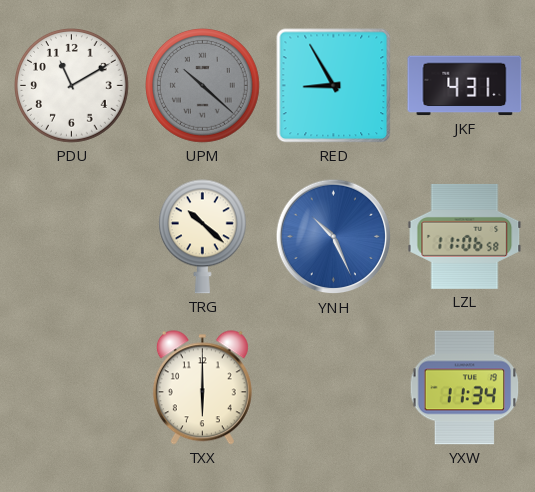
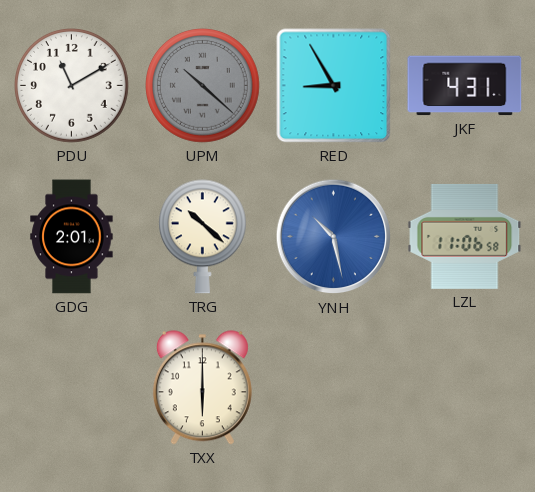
GDG: none -> 2:01
YNH: 10:26 -> 10:28
YXW: 11:34 -> none
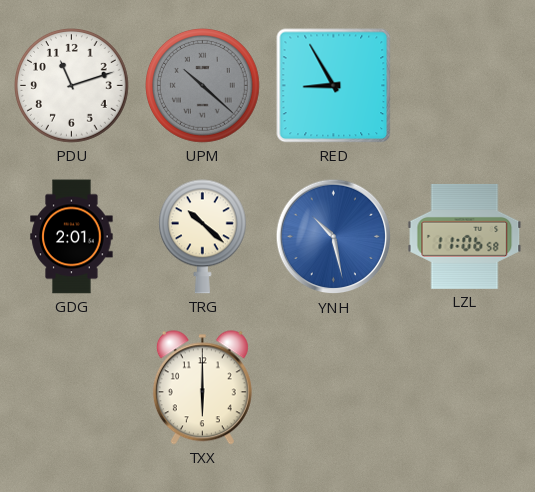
PDU: 11:10 -> 11:12
JKF: 4:31 -> none
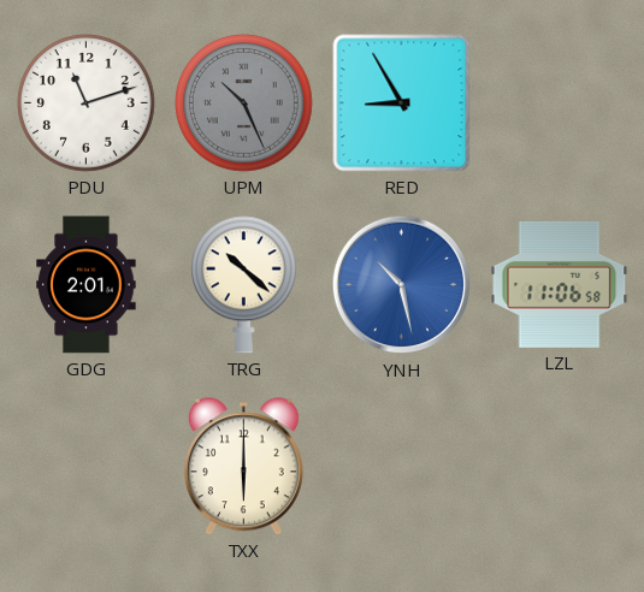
UPM: 10:22 -> 10:26
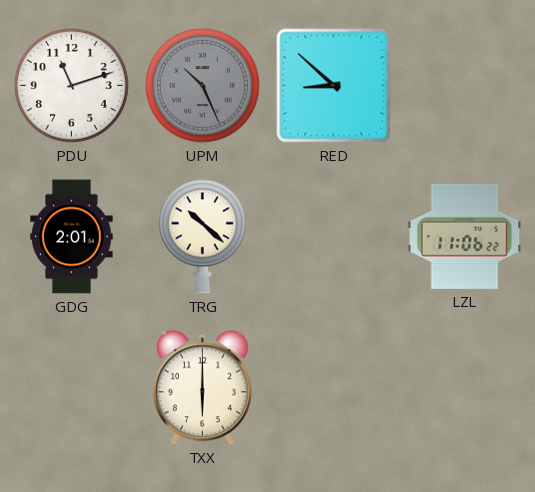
RED: 8:55 -> 8:52
YNH: 10:28 -> none
LZL: 11:06:58 -> 11:06:22
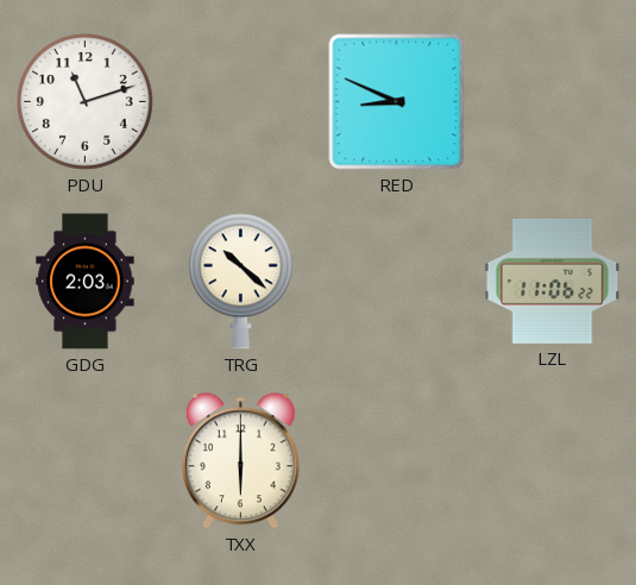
UPM: 10:26 -> none
RED: 8:52 -> 8:49
GDG: 2:01 -> 2:03
